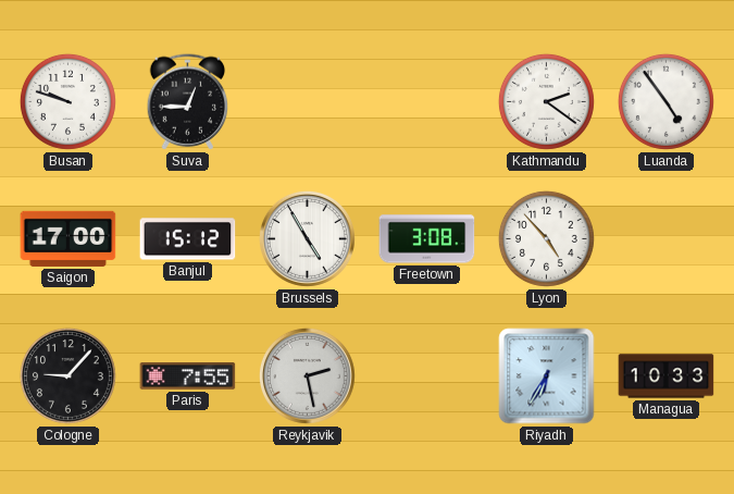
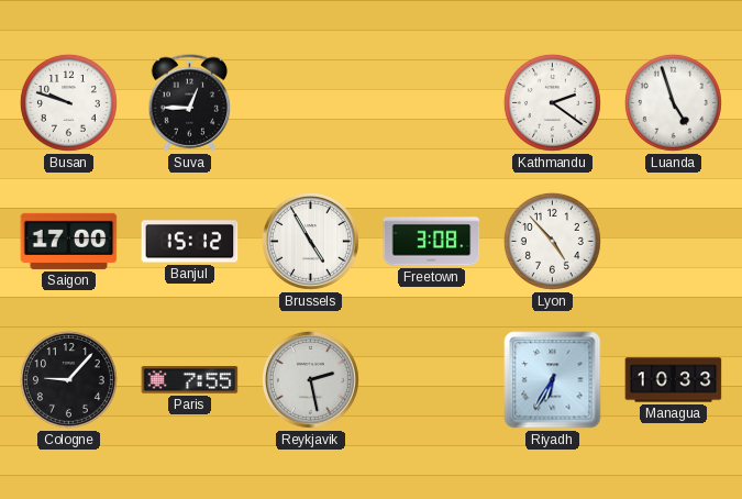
Luanda: 4:54 -> 4:57
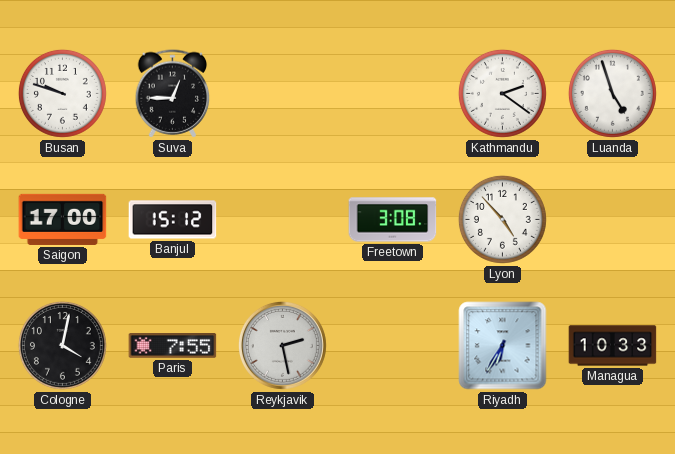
Brussels: 4:55 -> none
Cologne: 9:07 -> 4:02
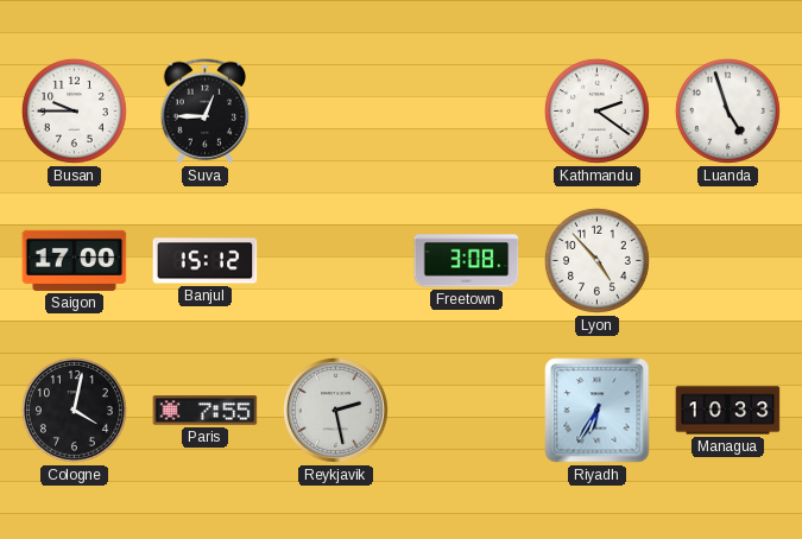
Busan: 9:48 -> 9:45
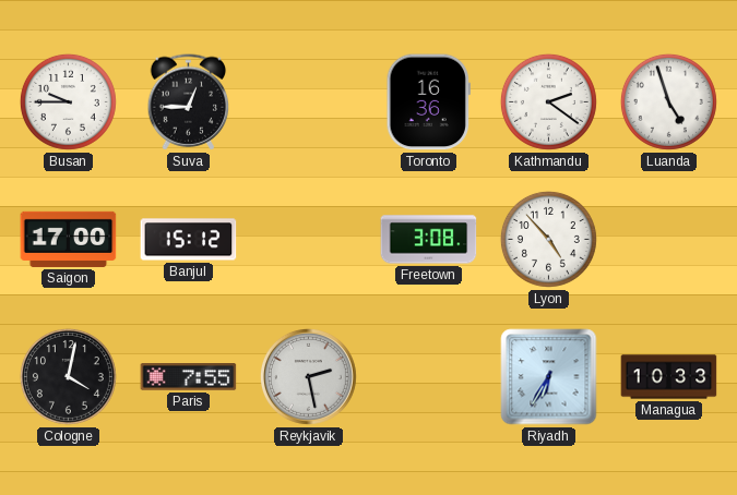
Toronto: none -> 16:36
